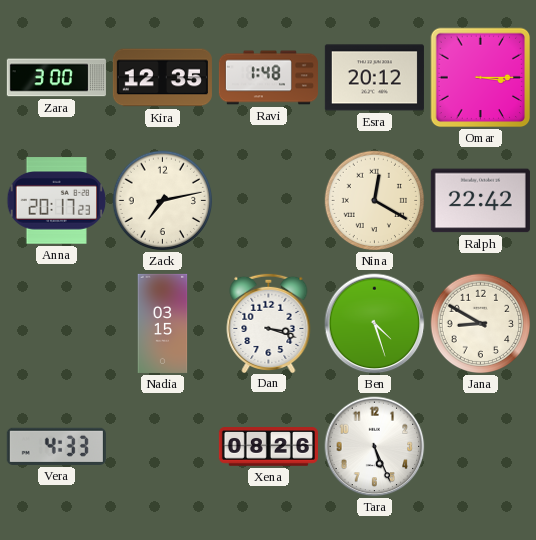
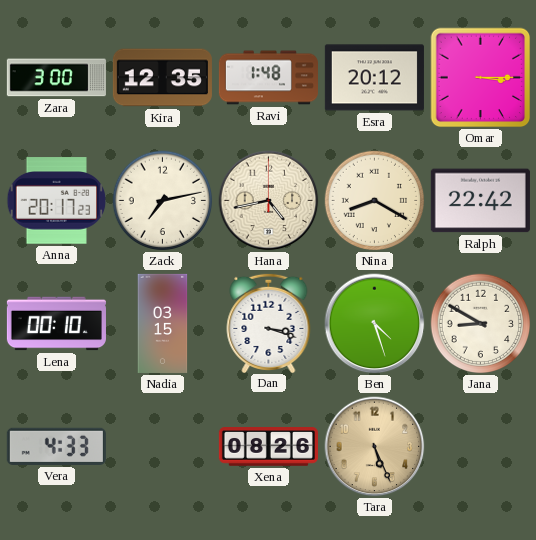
Hana: none -> 4:43
Nina: 12:20 -> 8:20
Lena: none -> 00:10
Tara dial: white -> champagne
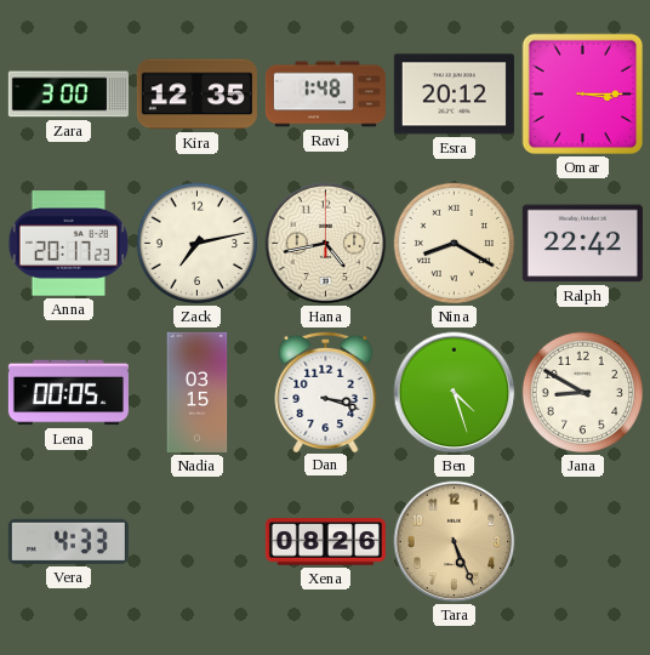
Lena: 00:10 -> 00:05
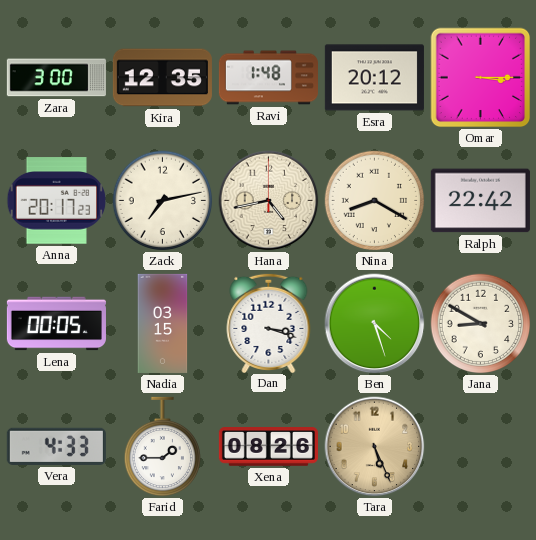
Farid: none -> 1:45
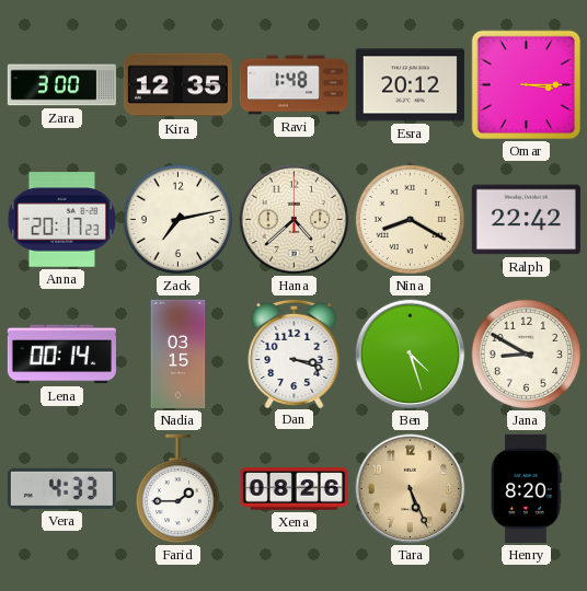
Hana: 4:43 -> 4:38
Lena: 00:05 -> 00:14
Henry: none -> 8:20
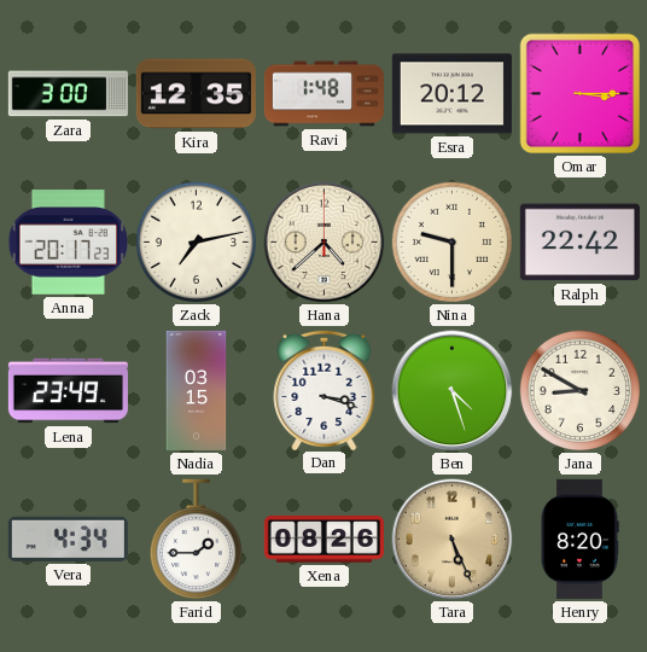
Nina: 8:20 -> 9:30
Lena: 00:14 -> 23:49
Vera: 4:33 -> 4:34
